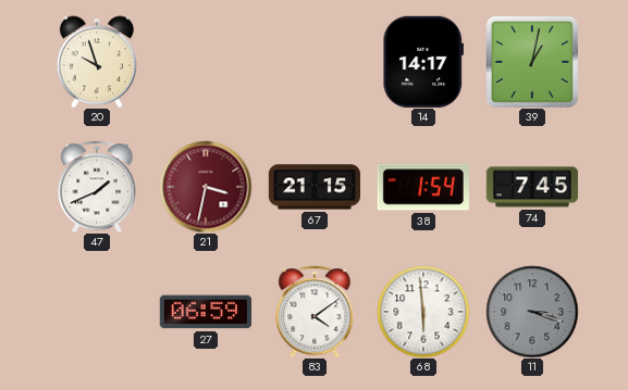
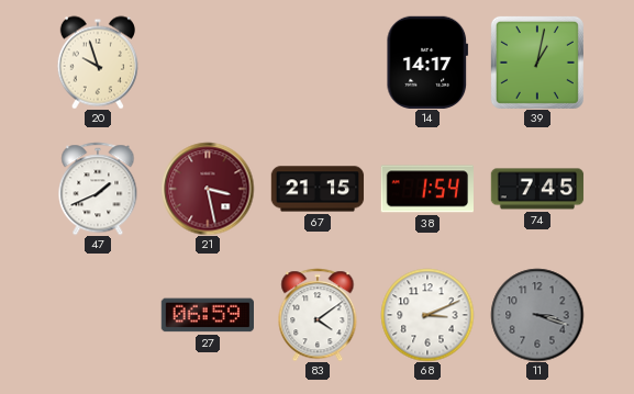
21: 3:32 -> 3:28
68: 5:59 -> 3:11
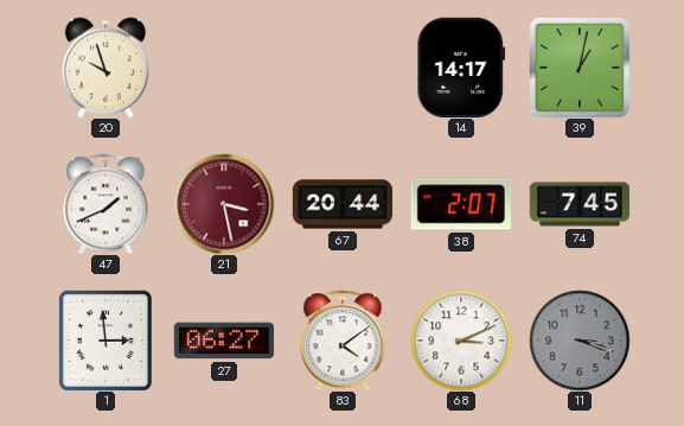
67: 21:15 -> 20:44
38: 1:54 -> 2:07
1: none -> 2:59
27: 06:59 -> 06:27
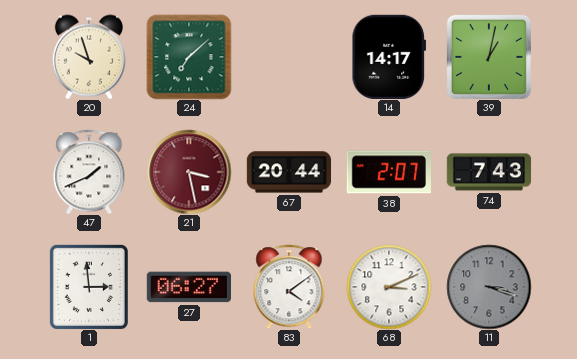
24: none -> 7:08
74: 7:45 -> 7:43
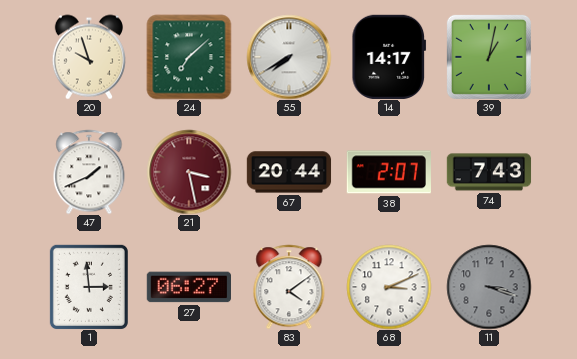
55: none -> 7:40
